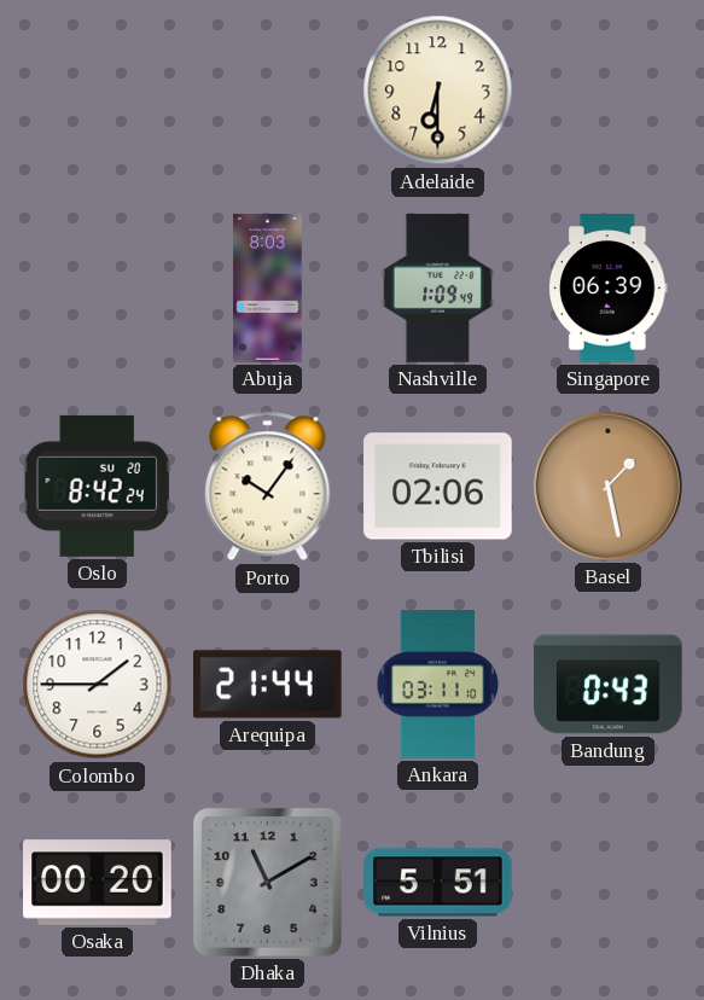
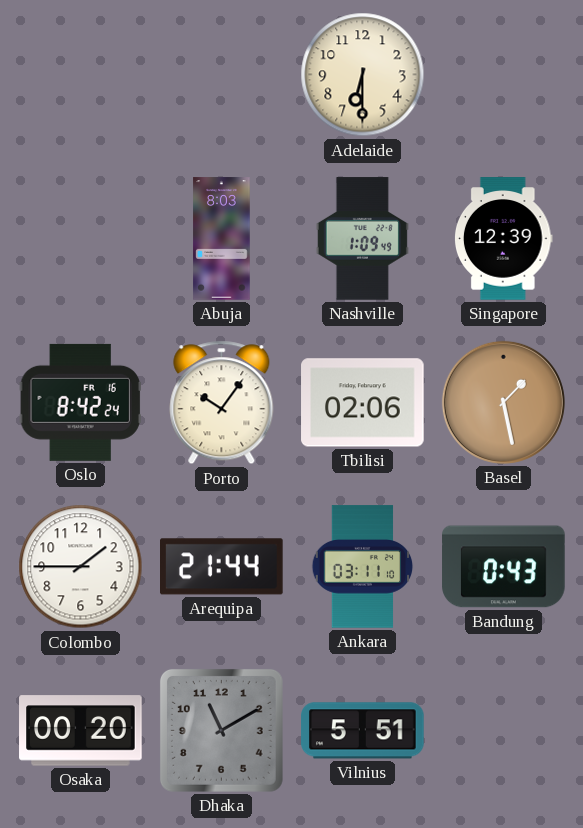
Singapore: 06:39 -> 12:39
Oslo date: SU 20 -> FR 16
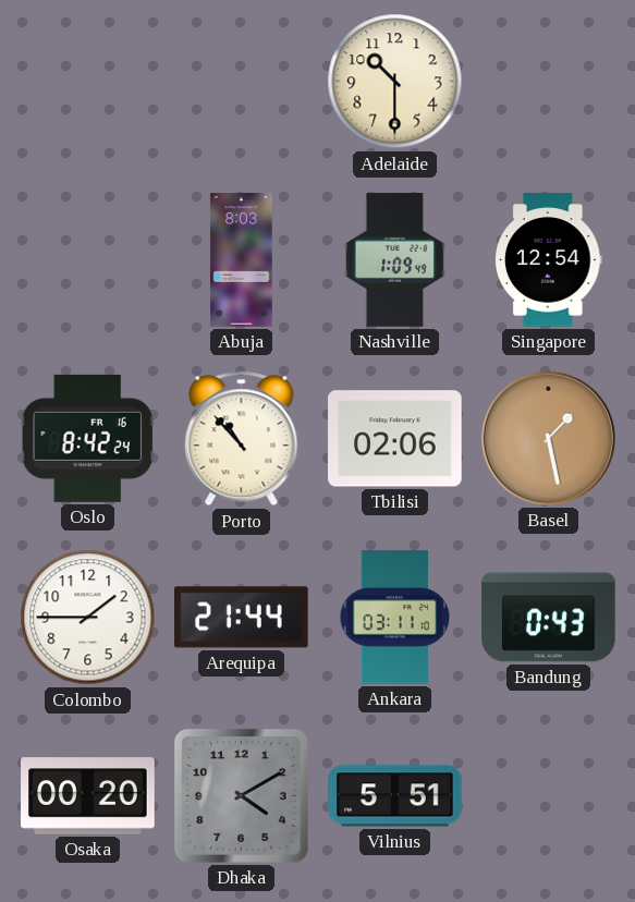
Adelaide: 6:30 -> 10:30
Singapore: 12:39 -> 12:54
Porto: 10:06 -> 10:53
Dhaka: 11:10 -> 4:10
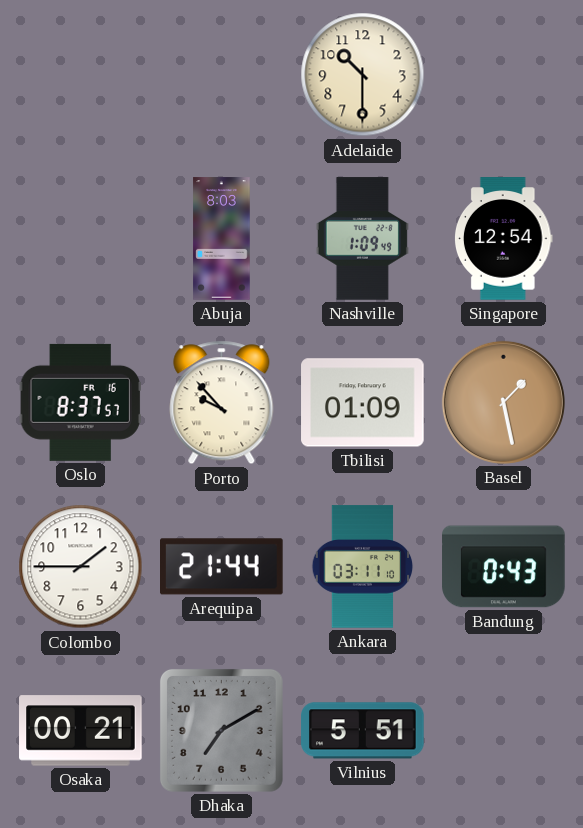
Oslo: 8:42 -> 8:37
Porto: 10:53 -> 9:53
Tbilisi: 02:06 -> 01:09
Osaka: 00:20 -> 00:21
Dhaka: 4:10 -> 7:10
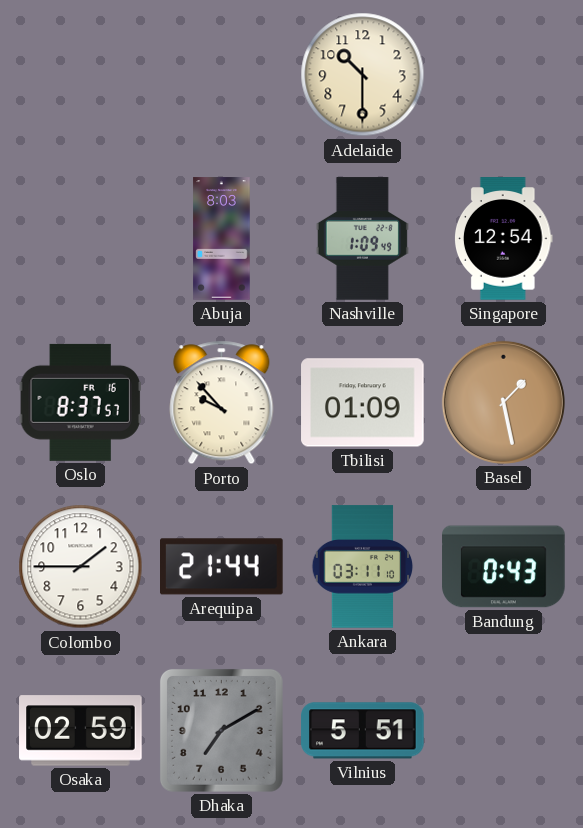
Osaka: 00:21 -> 02:59
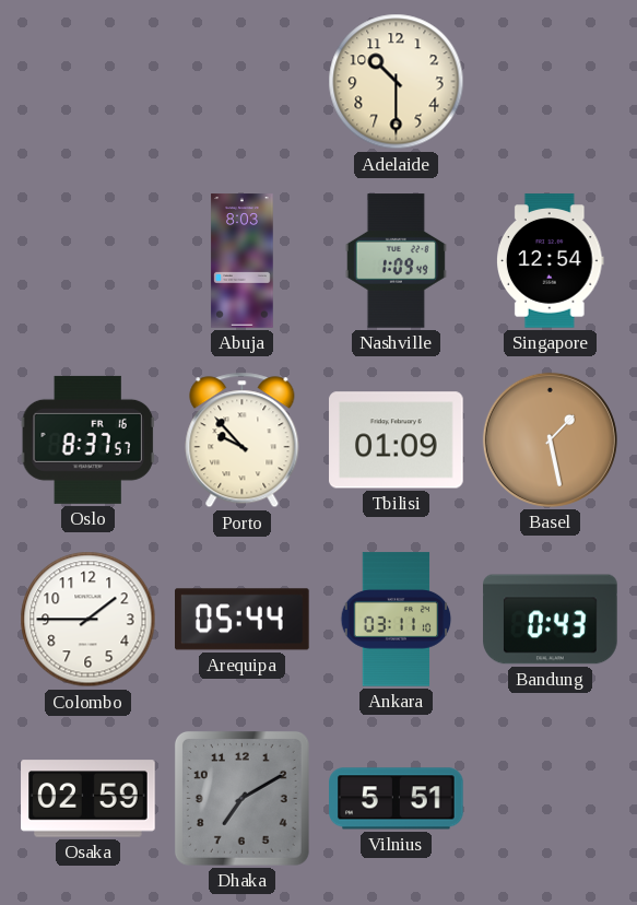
Arequipa: 21:44 -> 05:44
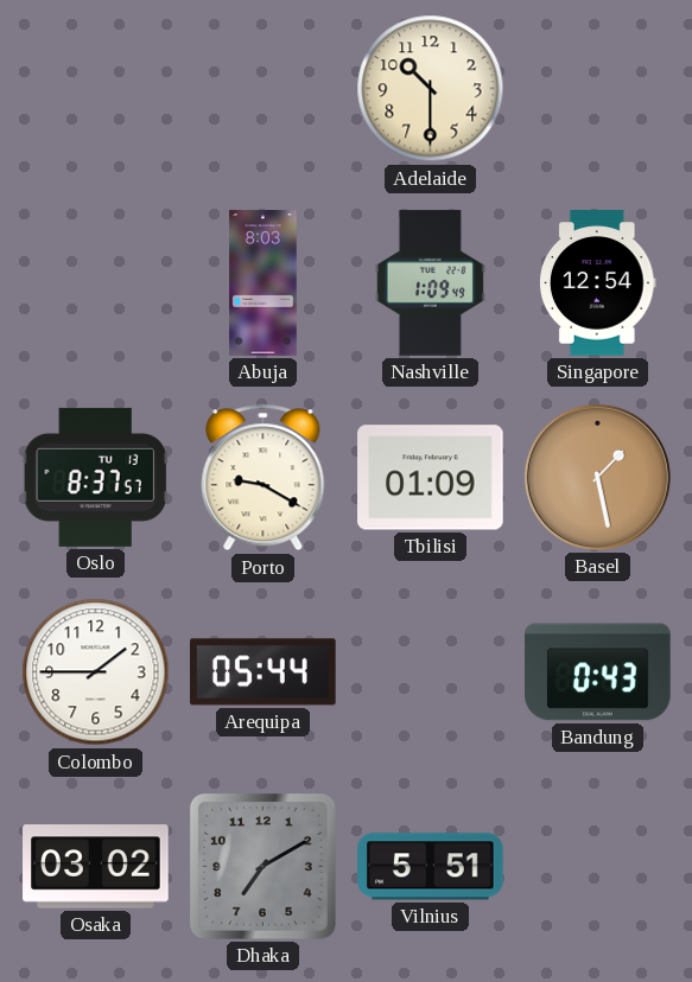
Oslo date: FR 16 -> TU 13
Porto: 9:53 -> 9:20
Ankara: 03:11 -> none
Osaka: 02:59 -> 03:02
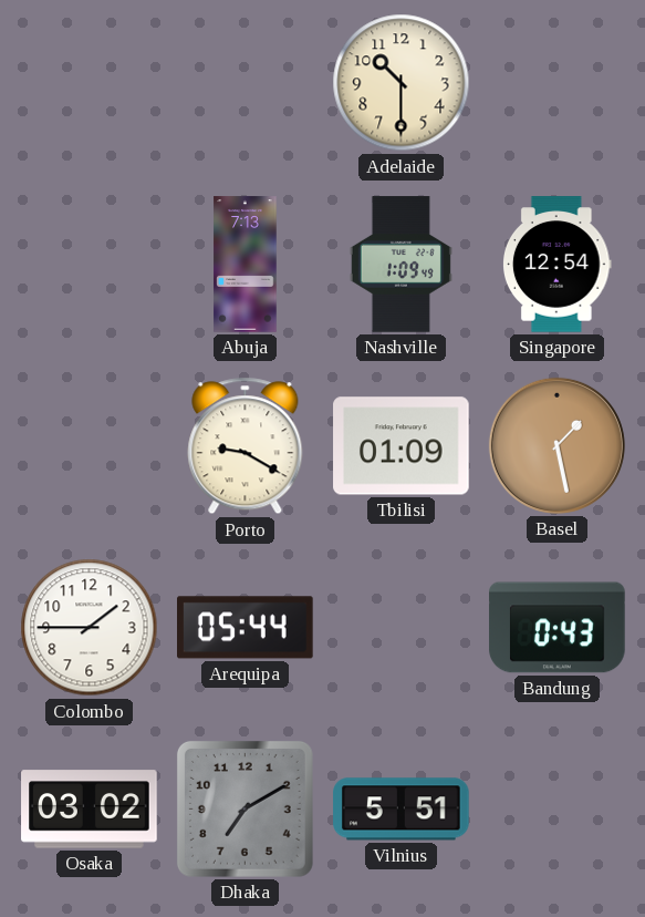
Abuja: 8:03 -> 7:13
Oslo: 8:37 -> none
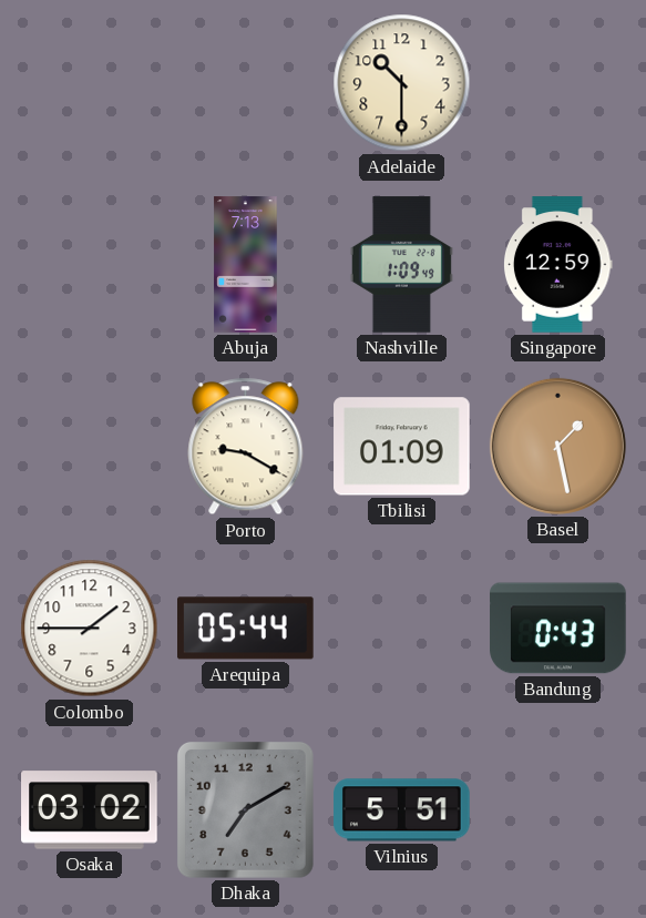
Singapore: 12:54 -> 12:59
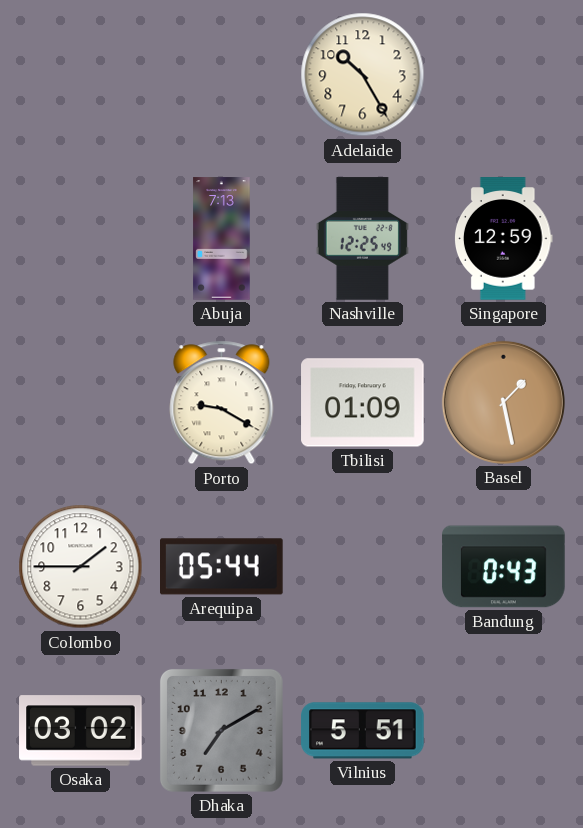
Adelaide: 10:30 -> 10:25
Nashville: 1:09 -> 12:25
